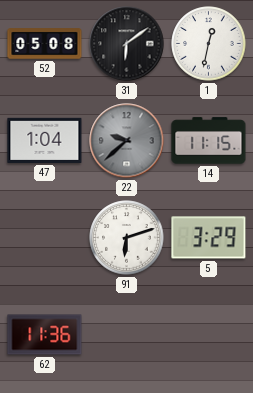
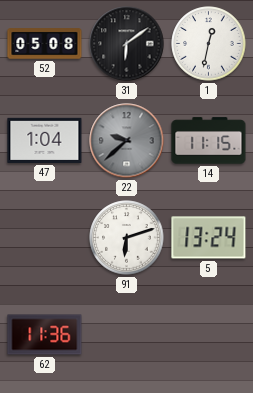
5: 3:29 -> 13:24
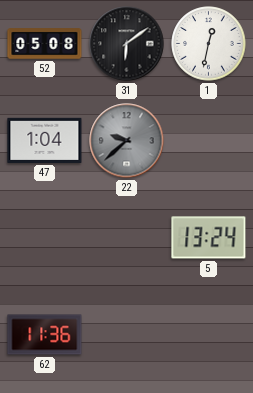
14: 11:15 -> none
91: 6:12 -> none
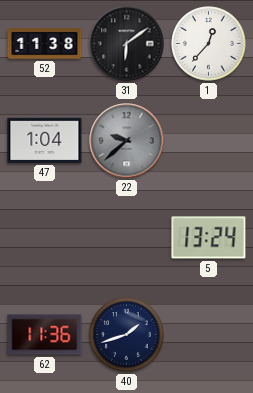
52: 05:08 -> 11:38
1: 12:32 -> 12:37
40: none -> 1:42
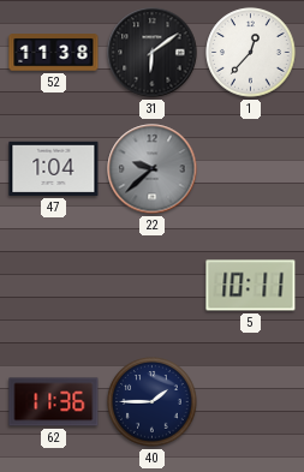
5: 13:24 -> 10:11
40: 1:42 -> 1:45
